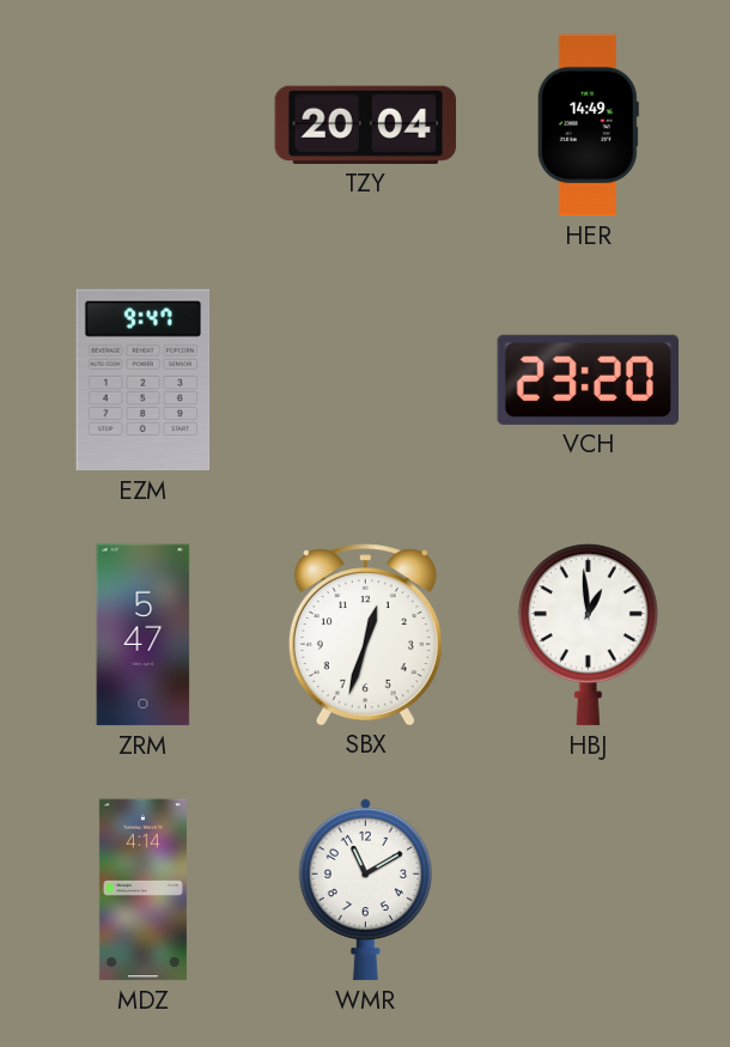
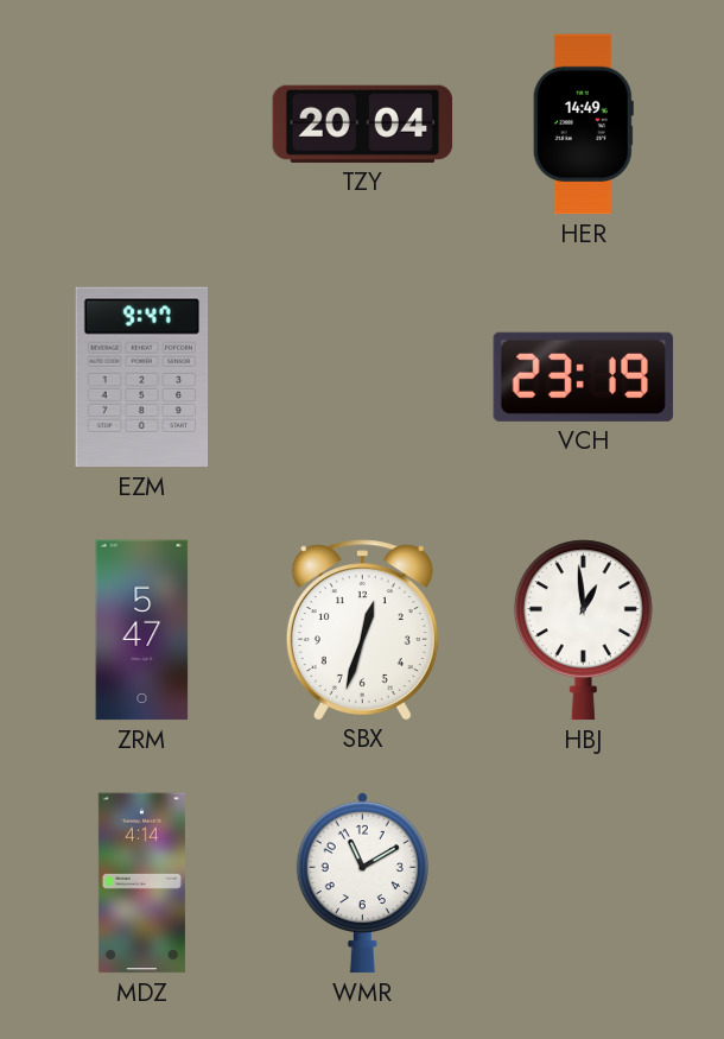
VCH: 23:20 -> 23:19
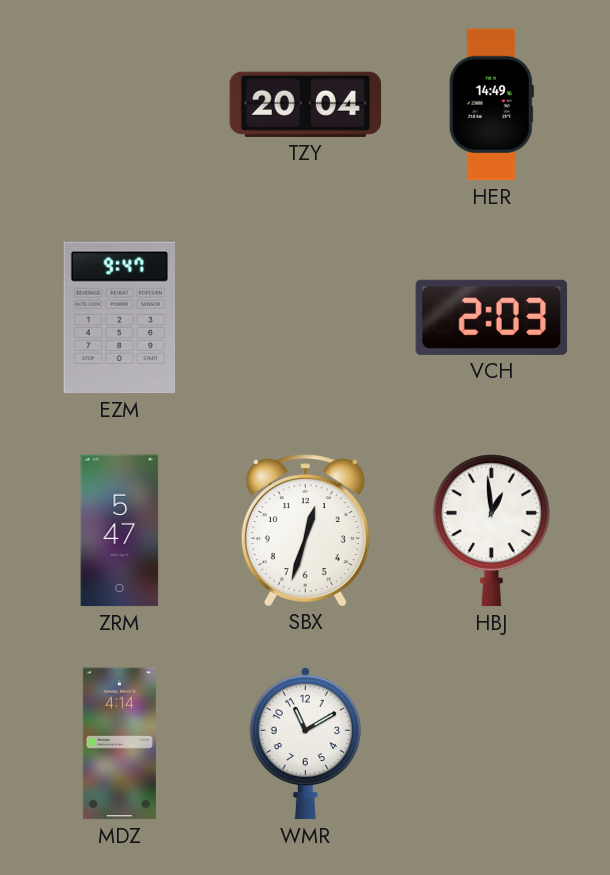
VCH: 23:19 -> 2:03
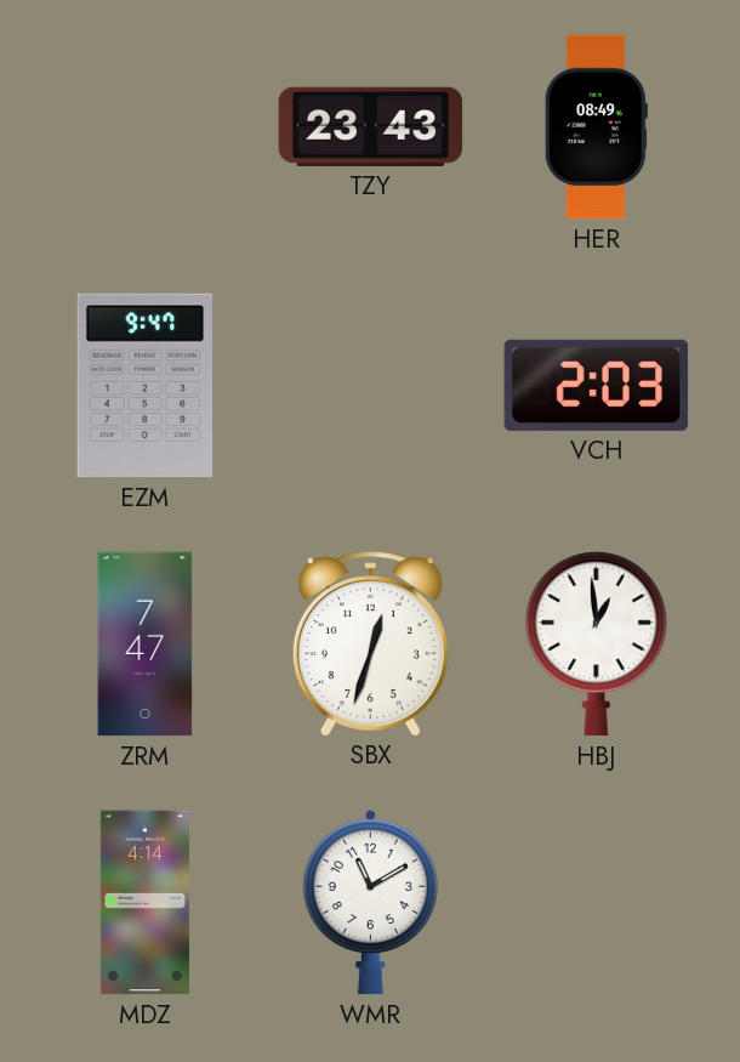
TZY: 20:04 -> 23:43
HER: 14:49 -> 08:49
ZRM: 5:47 -> 7:47
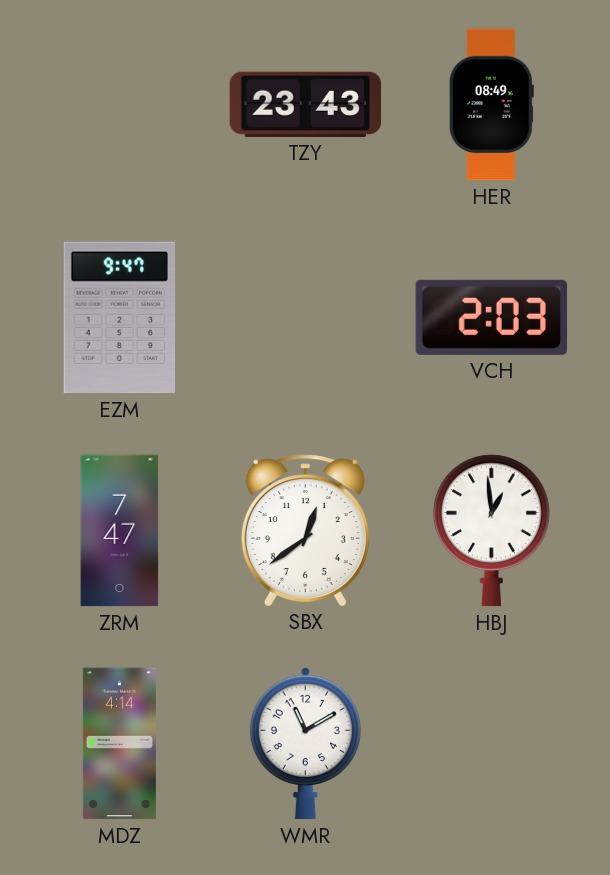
SBX: 12:33 -> 12:39
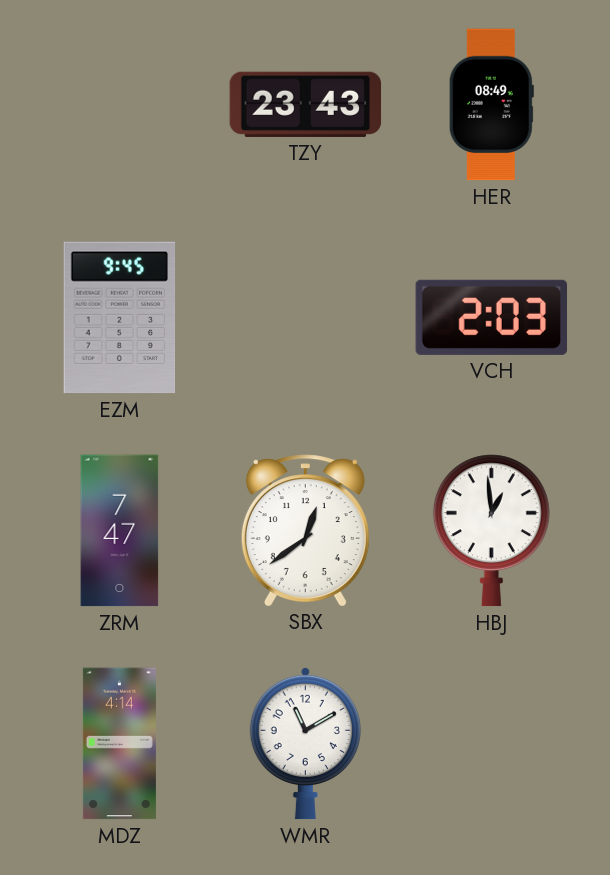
EZM: 9:47 -> 9:45
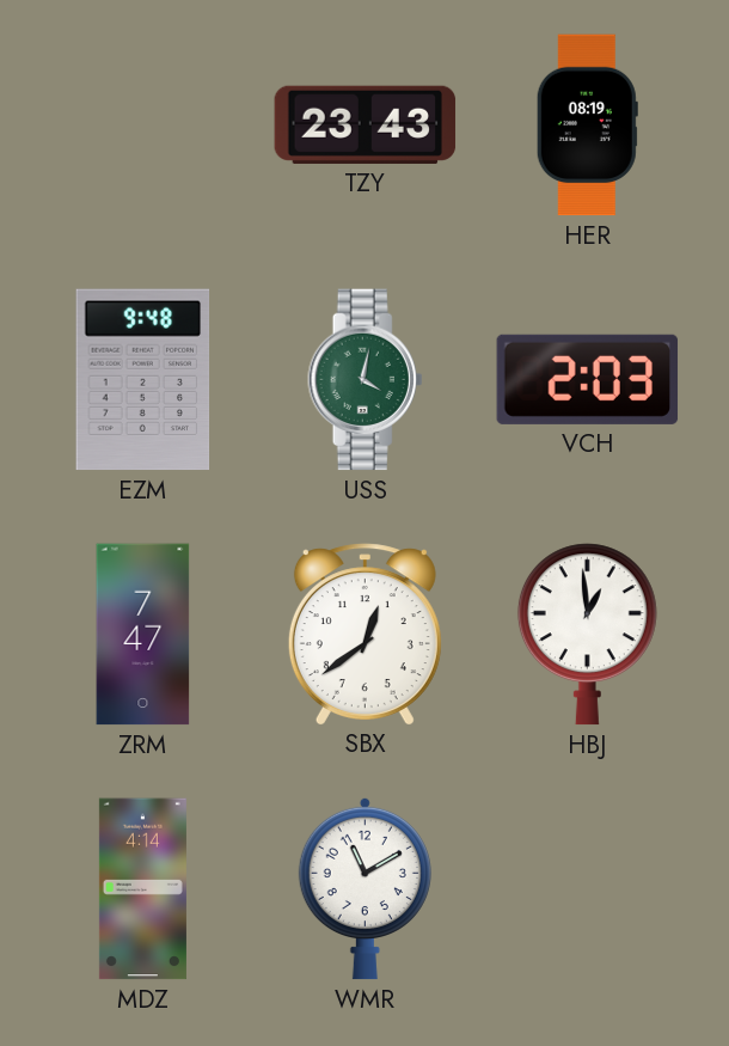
HER: 08:49 -> 08:19
EZM: 9:45 -> 9:48
USS: none -> 4:02
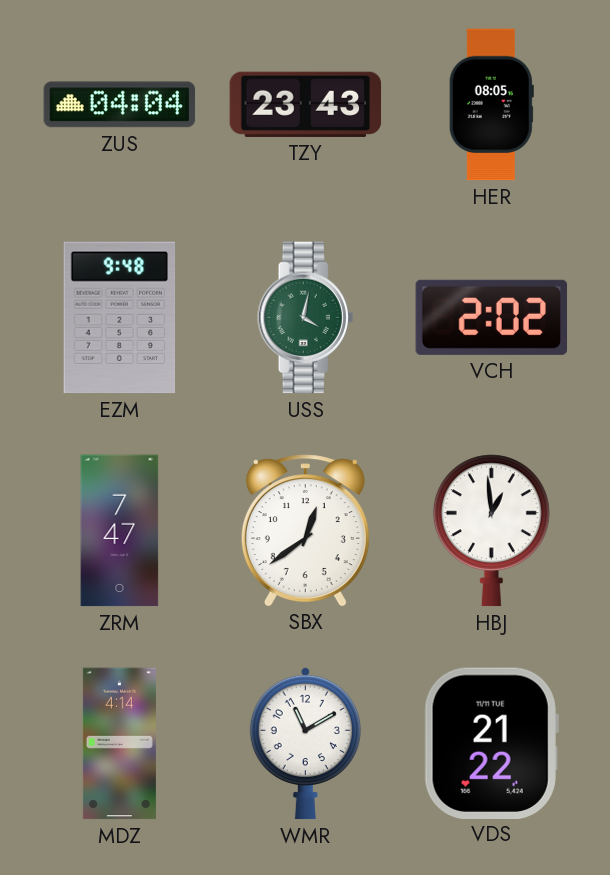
ZUS: none -> 04:04
HER: 08:19 -> 08:05
VCH: 2:03 -> 2:02
VDS: none -> 21:22
